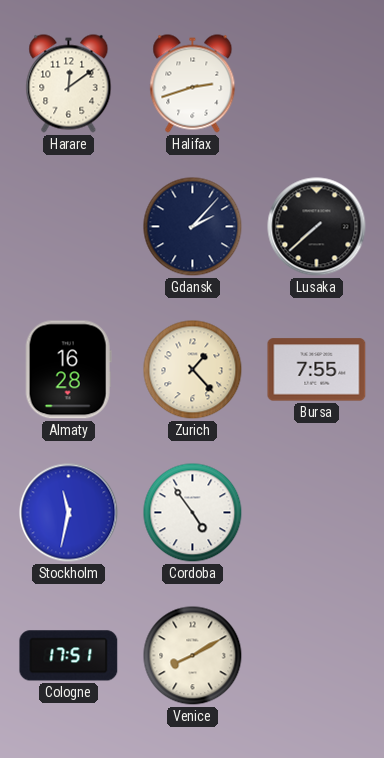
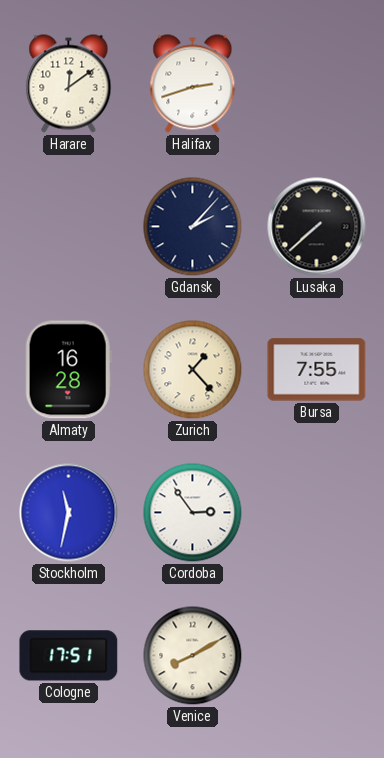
Cordoba: 4:54 -> 2:54
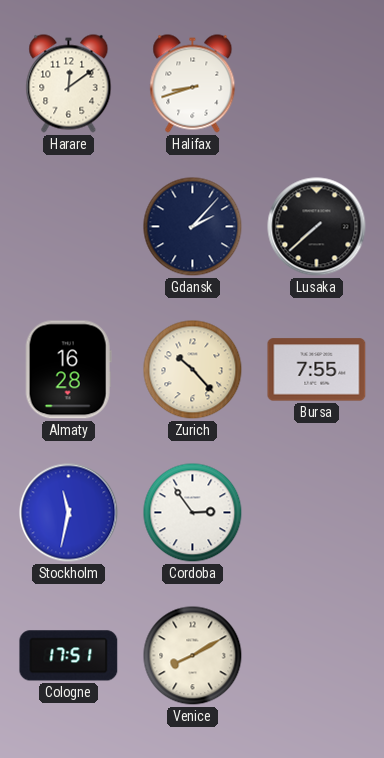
Halifax: 2:42 -> 8:42
Zurich: 1:23 -> 10:23
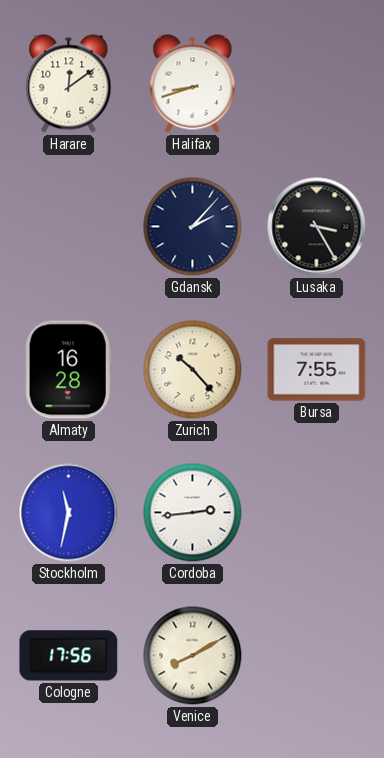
Lusaka: 7:38 -> 3:25
Cordoba: 2:54 -> 2:44
Cologne: 17:51 -> 17:56
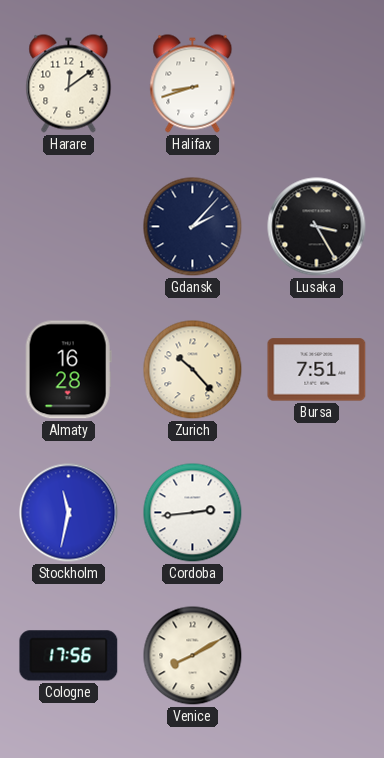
Bursa: 7:55 -> 7:51
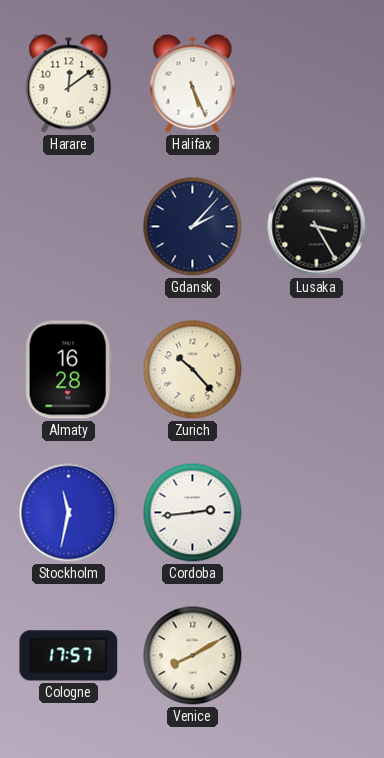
Halifax: 8:42 -> 5:26
Bursa: 7:51 -> none
Cologne: 17:56 -> 17:57
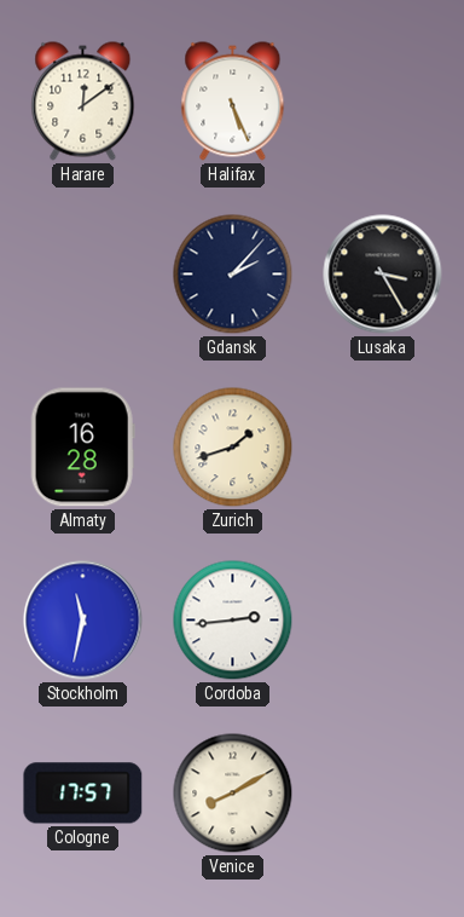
Zurich: 10:23 -> 1:42
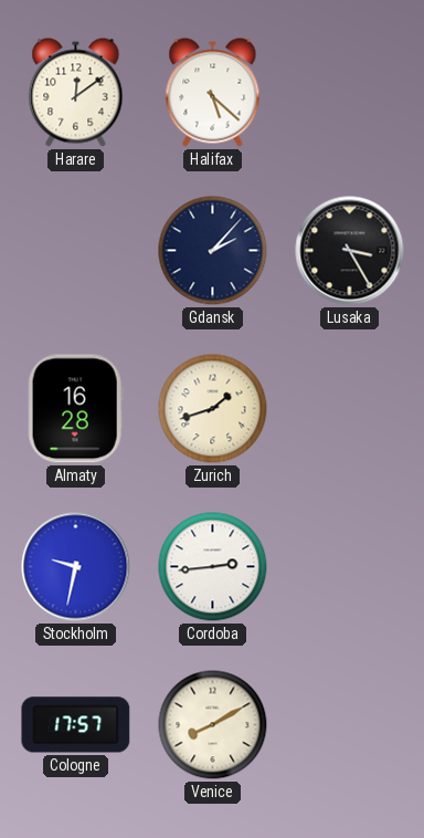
Halifax: 5:26 -> 5:22
Stockholm: 11:32 -> 9:32
